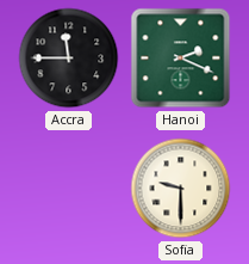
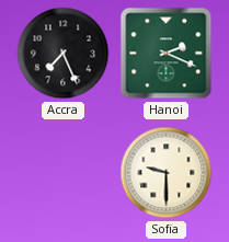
Accra: 11:45 -> 7:26
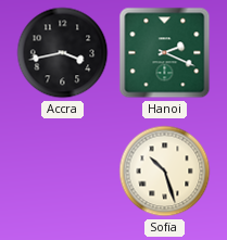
Accra: 7:26 -> 3:43
Sofia: 9:30 -> 10:27
